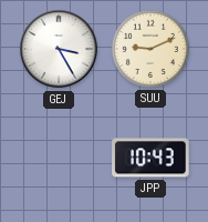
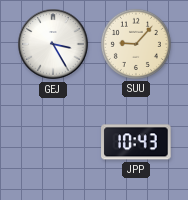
SUU: 9:11 -> 9:07
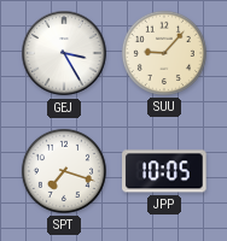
SPT: none -> 7:18
JPP: 10:43 -> 10:05
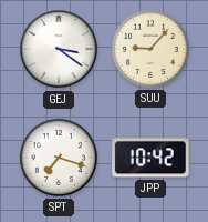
GEJ: 3:25 -> 3:21
JPP: 10:05 -> 10:42
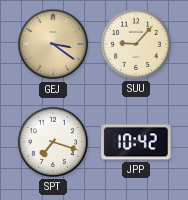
GEJ dial: white -> champagne
